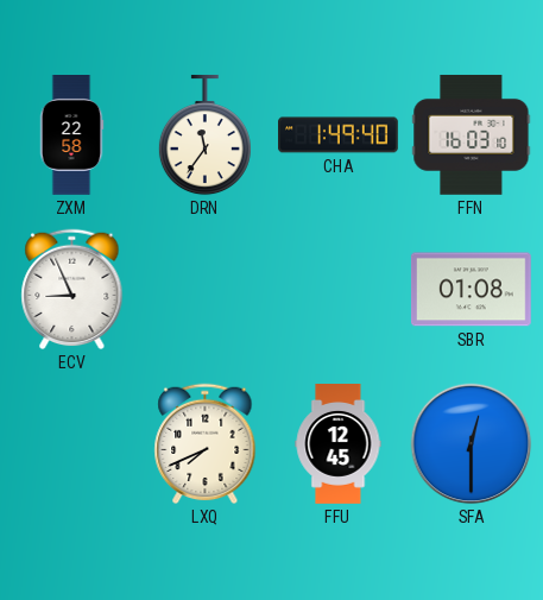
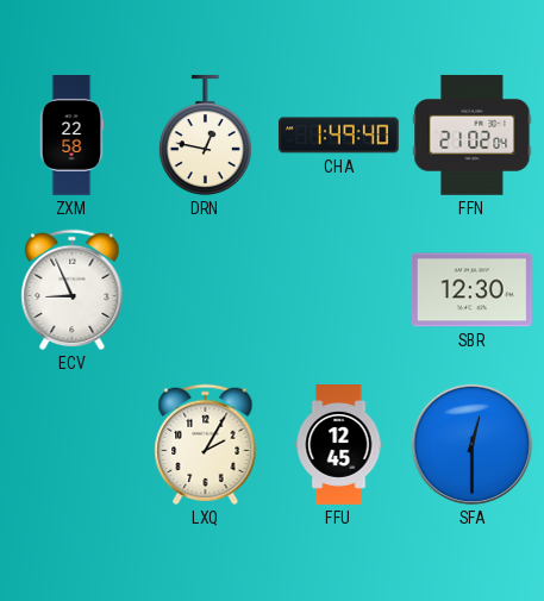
DRN: 11:36 -> 12:47
FFN: 16:03 -> 21:02
SBR: 01:08 -> 12:30
LXQ: 7:41 -> 2:05
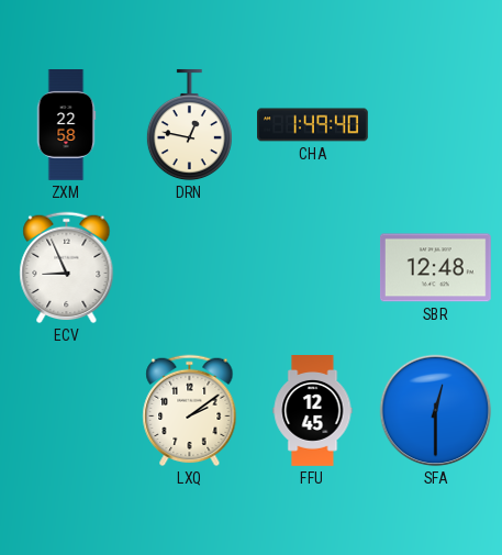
FFN: 21:02 -> none
SBR: 12:30 -> 12:48
LXQ: 2:05 -> 2:09
